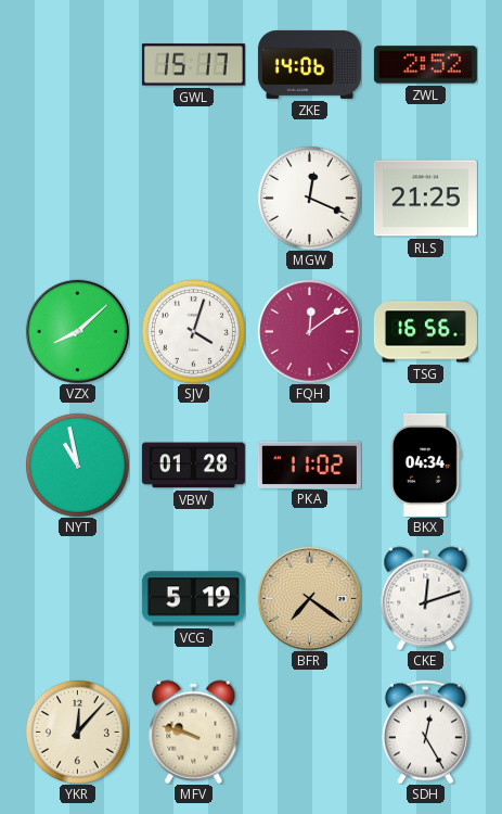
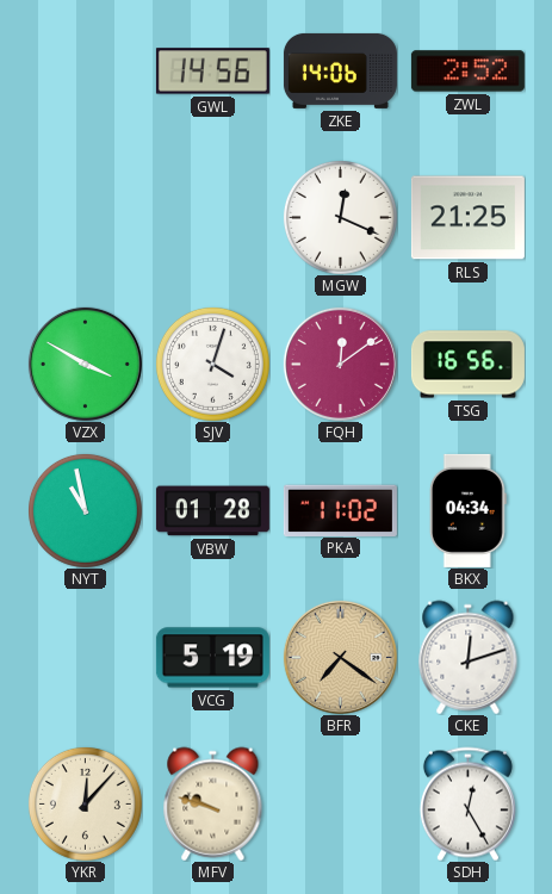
GWL: 15:17 -> 14:56
VZX: 8:08 -> 3:50
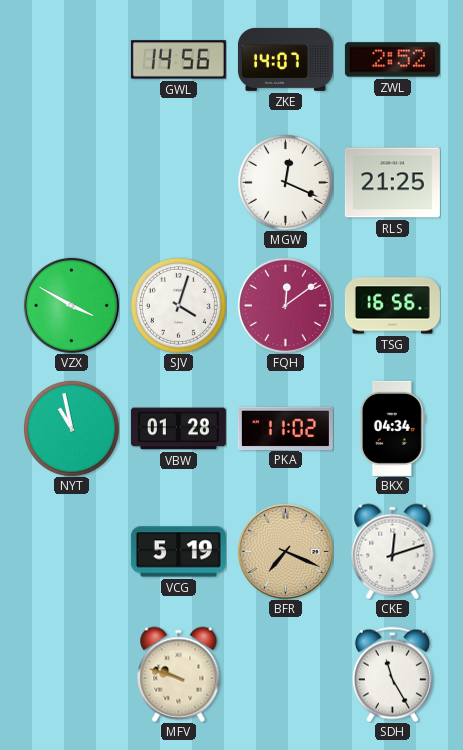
ZKE: 14:06 -> 14:07
BFR: 7:21 -> 7:19
YKR: 12:07 -> none
SDH: 12:25 -> 11:25
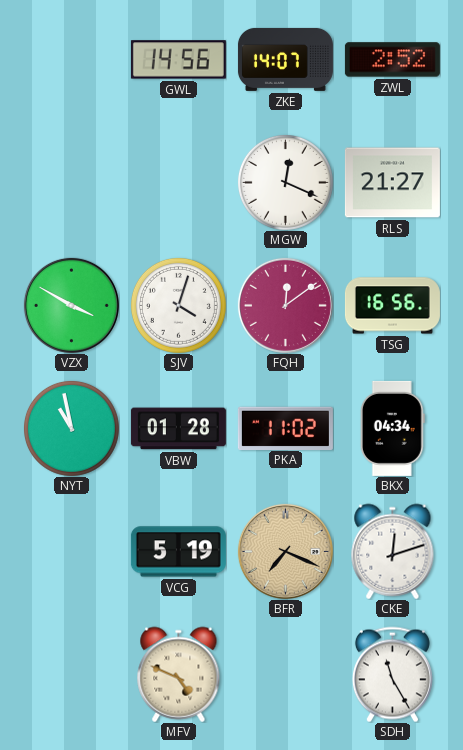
RLS: 21:25 -> 21:27
MFV: 9:48 -> 4:49
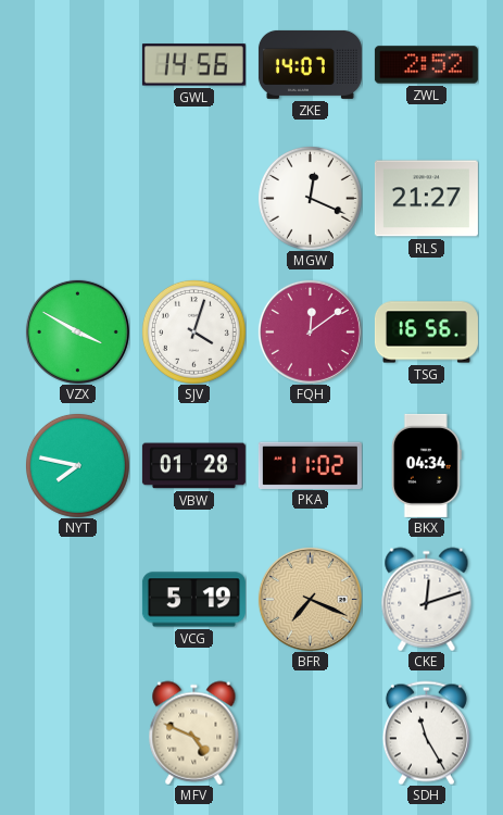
NYT: 10:58 -> 7:47
